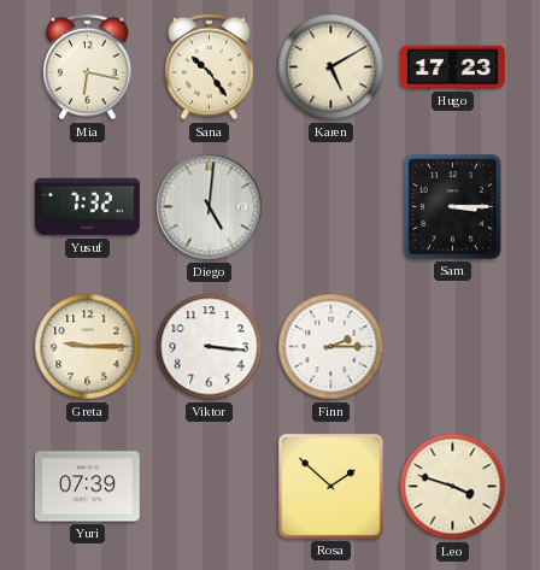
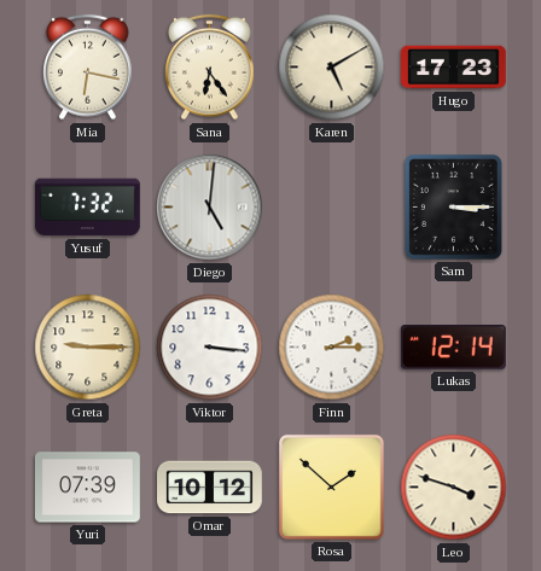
Sana: 10:24 -> 6:24
Lukas: none -> 12:14
Omar: none -> 10:12
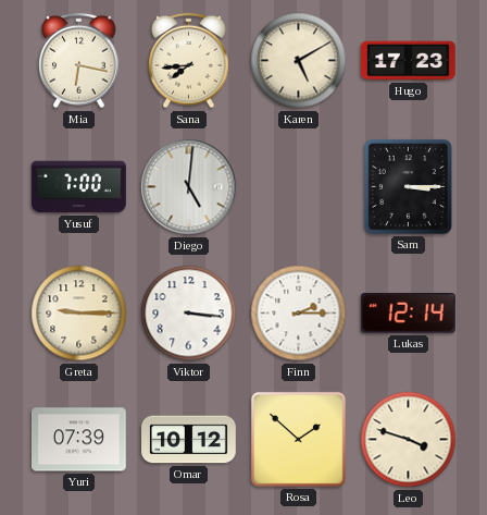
Sana: 6:24 -> 7:44
Yusuf: 7:32 -> 7:00
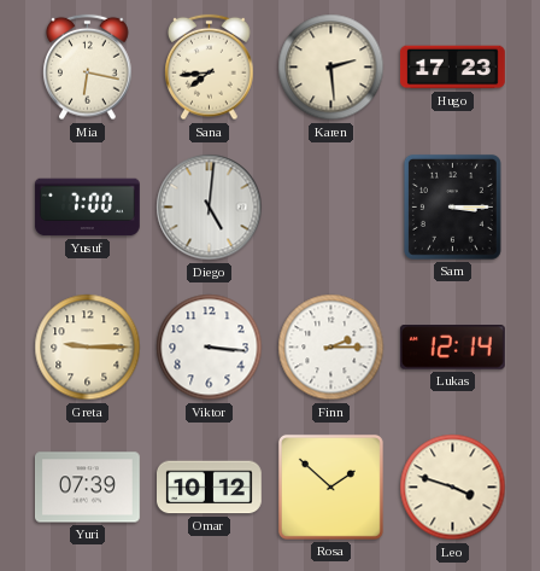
Karen: 5:10 -> 2:29
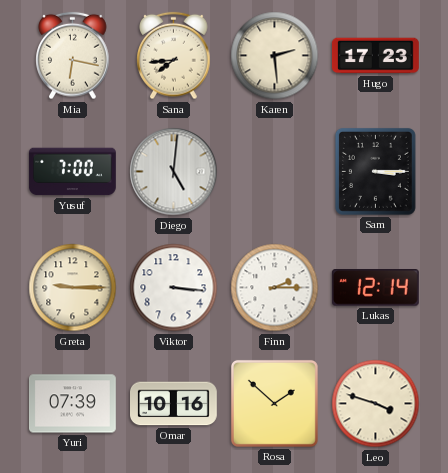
Omar: 10:12 -> 10:16
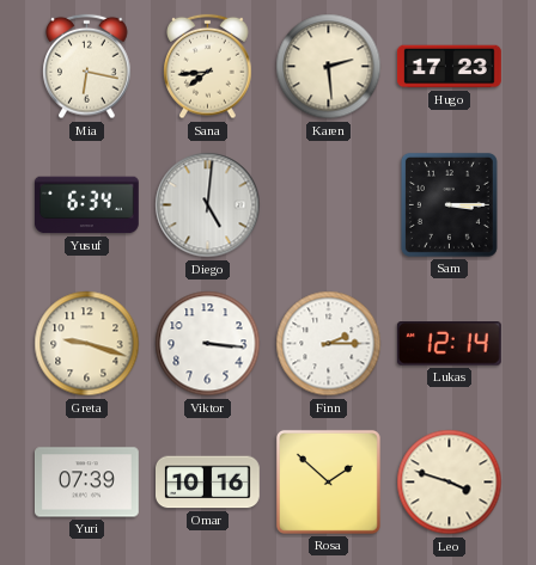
Yusuf: 7:00 -> 6:34
Greta: 9:15 -> 9:18
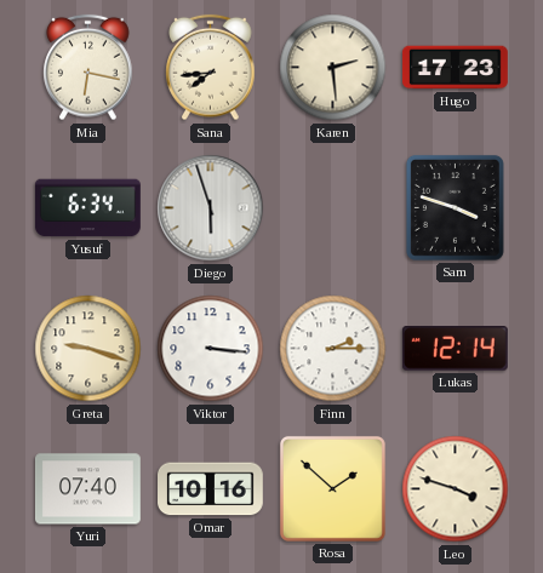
Diego: 5:01 -> 5:57
Sam: 3:15 -> 3:48
Yuri: 07:39 -> 07:40
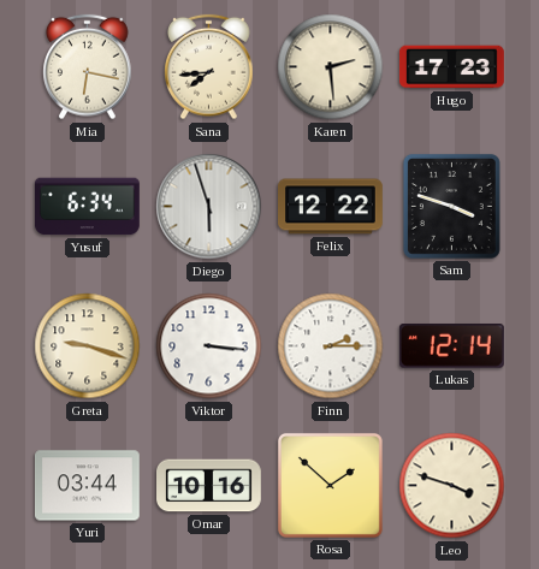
Felix: none -> 12:22
Yuri: 07:40 -> 03:44
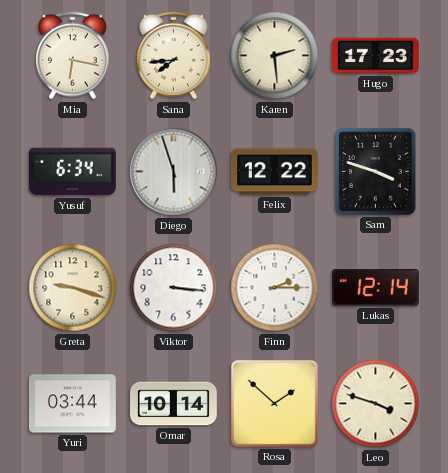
Omar: 10:16 -> 10:14
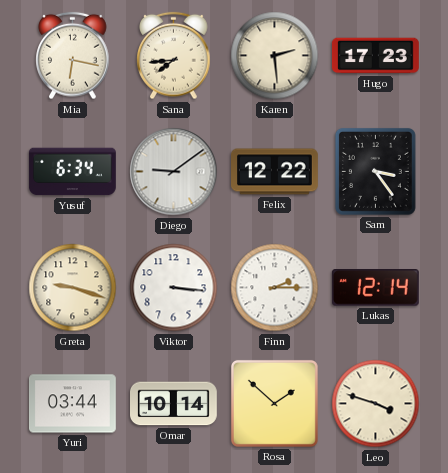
Diego: 5:57 -> 9:09
Sam: 3:48 -> 3:24
